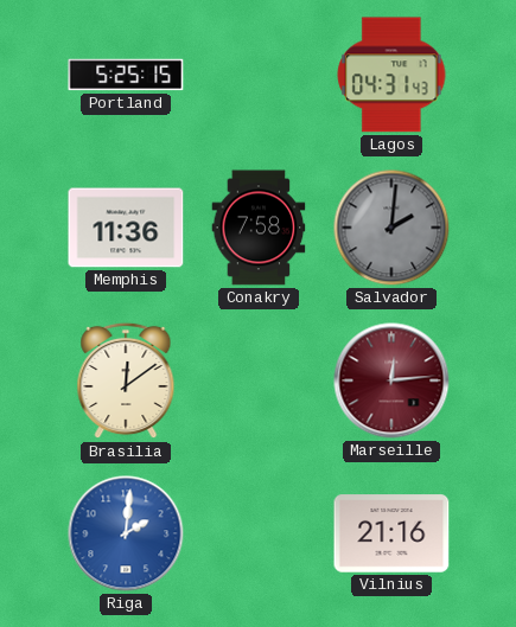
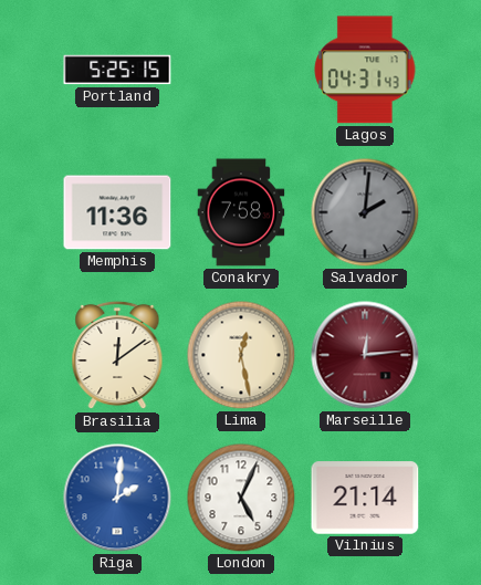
Lima: none -> 12:28
London: none -> 5:04
Vilnius: 21:16 -> 21:14
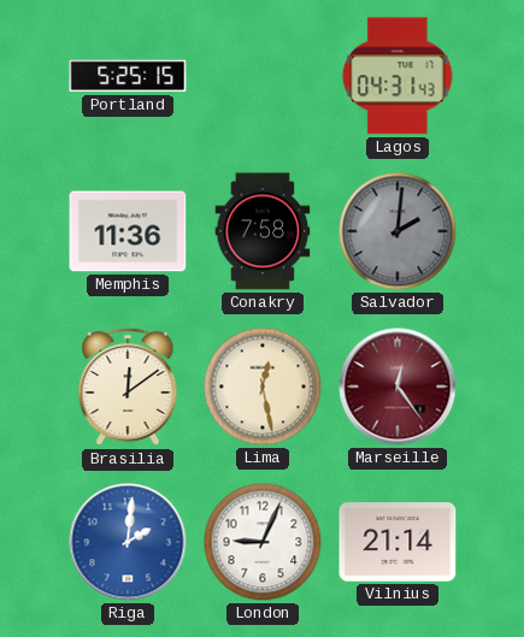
Marseille: 12:14 -> 12:24
London: 5:04 -> 9:04
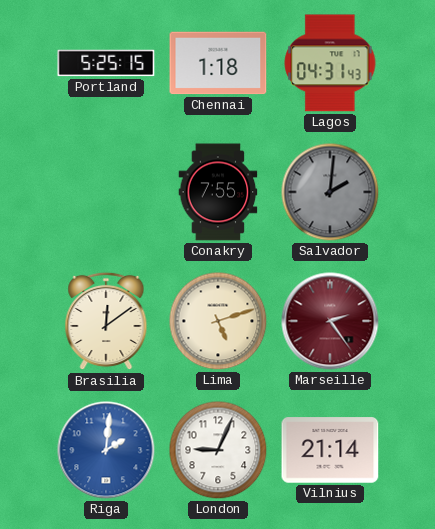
Chennai: none -> 1:18
Memphis: 11:36 -> none
Conakry: 7:58 -> 7:55
Lima: 12:28 -> 5:12
Marseille: 12:24 -> 2:24
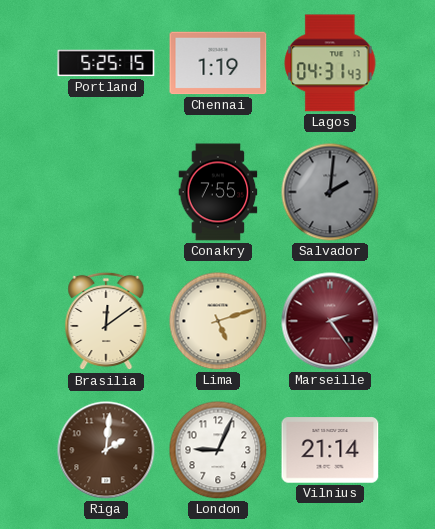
Chennai: 1:18 -> 1:19
Riga dial: blue -> brown
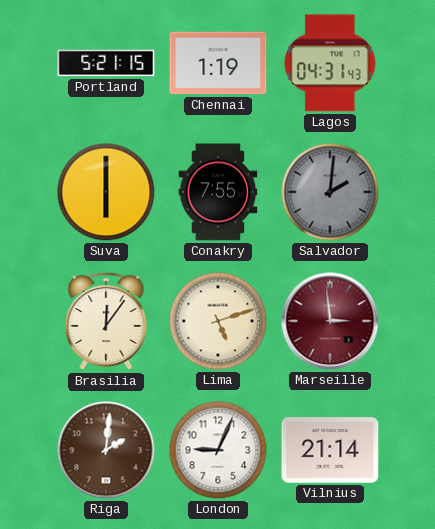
Portland: 5:25 -> 5:21
Suva: none -> 6:00
Brasilia: 12:09 -> 12:06
Marseille: 2:24 -> 2:59
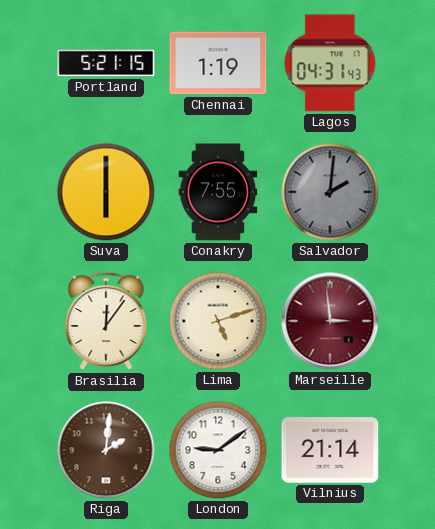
London: 9:04 -> 9:09
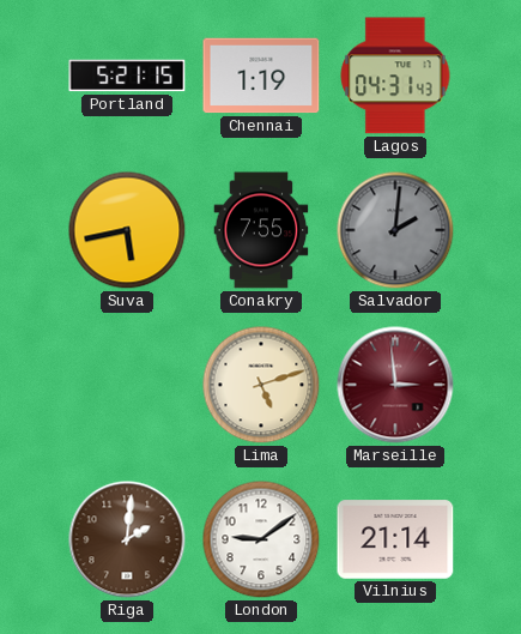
Suva: 6:00 -> 5:43
Brasilia: 12:06 -> none
